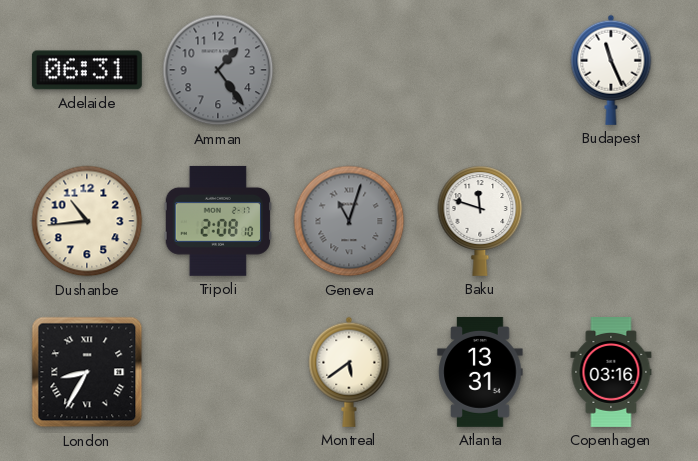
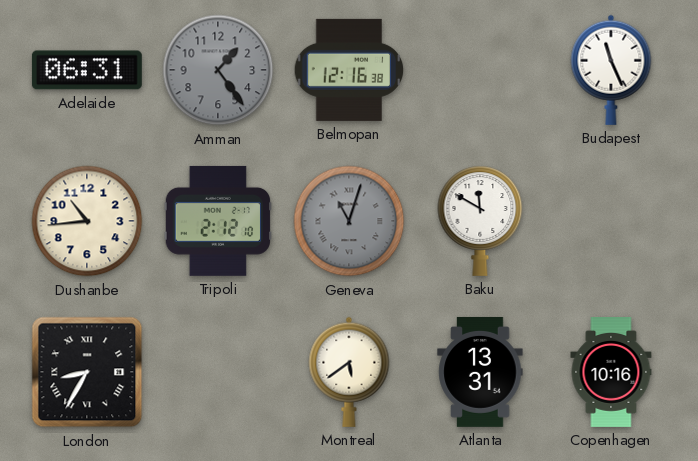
Belmopan: none -> 12:16
Tripoli: 2:08 -> 2:12
Baku: 11:48 -> 11:50
Copenhagen: 03:16 -> 10:16
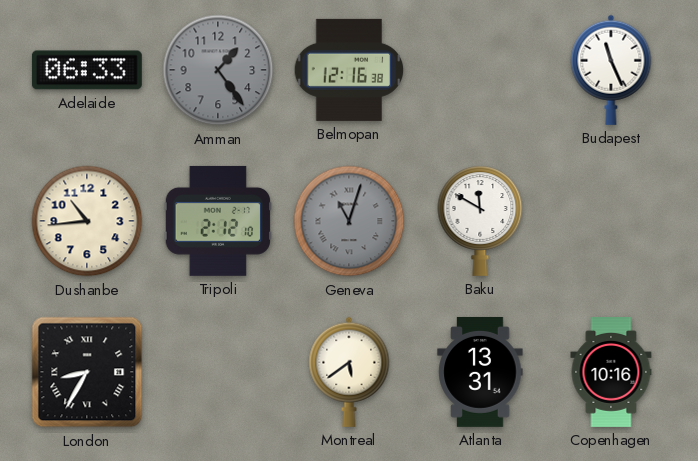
Adelaide: 06:31 -> 06:33
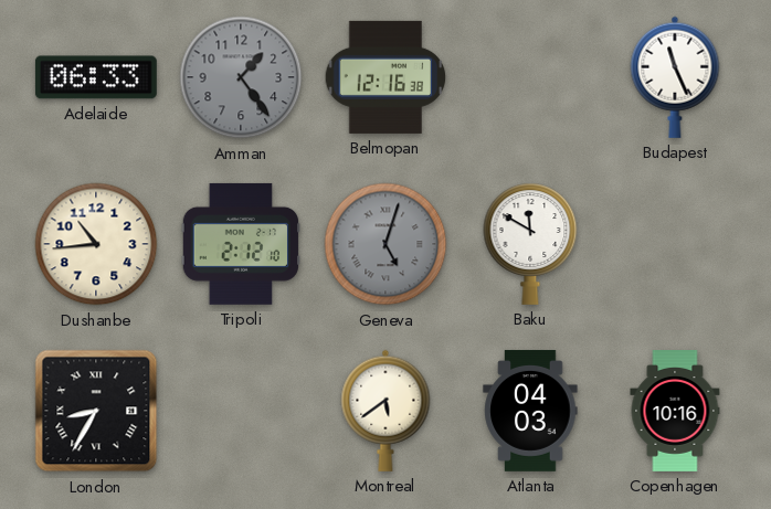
Geneva: 11:03 -> 5:03
Atlanta: 13:31 -> 04:03
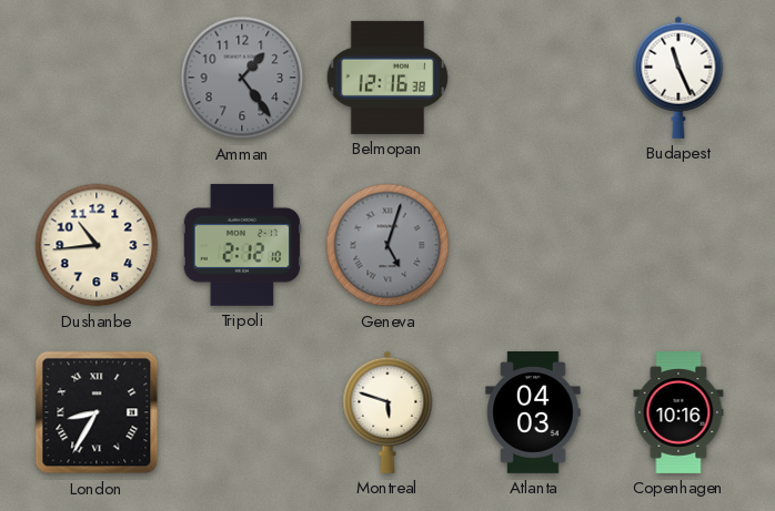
Adelaide: 06:33 -> none
Baku: 11:50 -> none
Montreal: 5:39 -> 5:48
